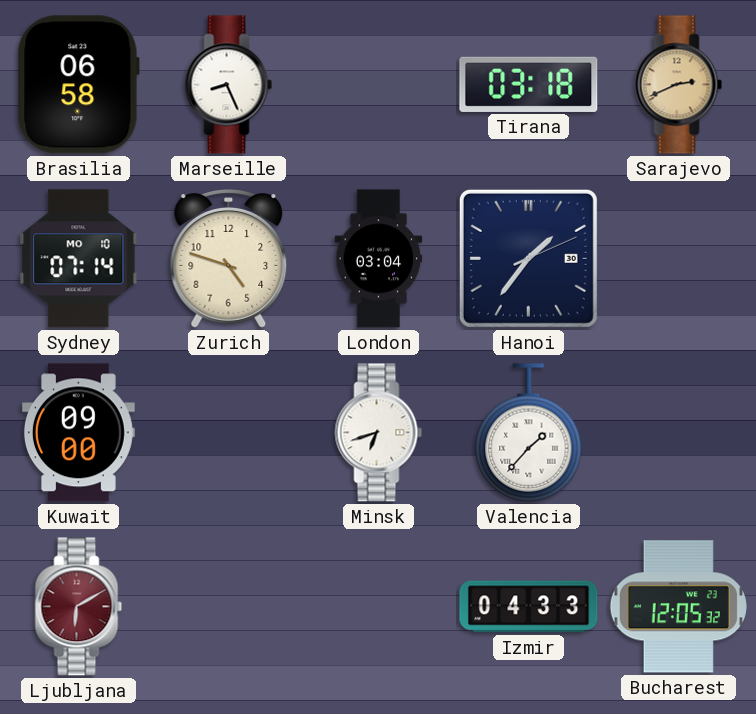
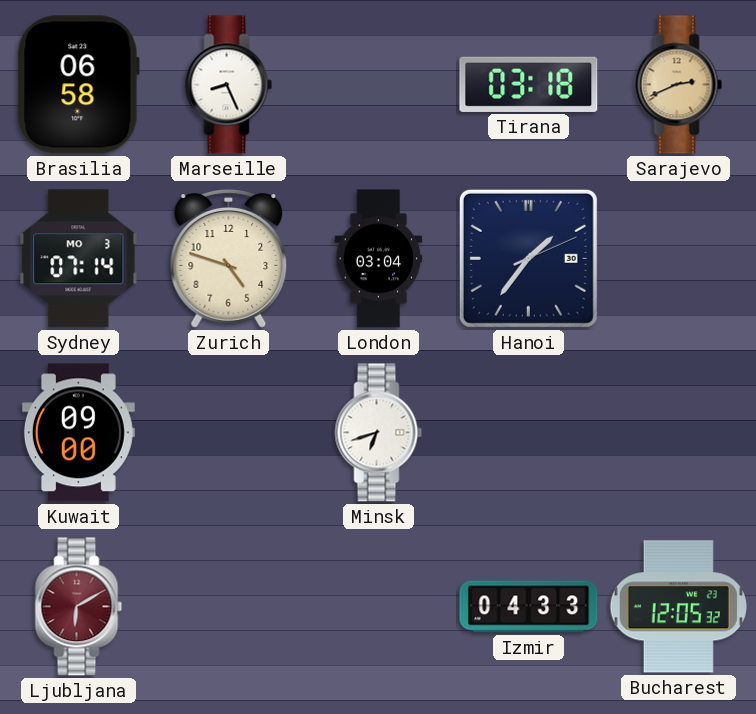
Sydney date: MO 10 -> MO 3
Valencia: 1:37 -> none
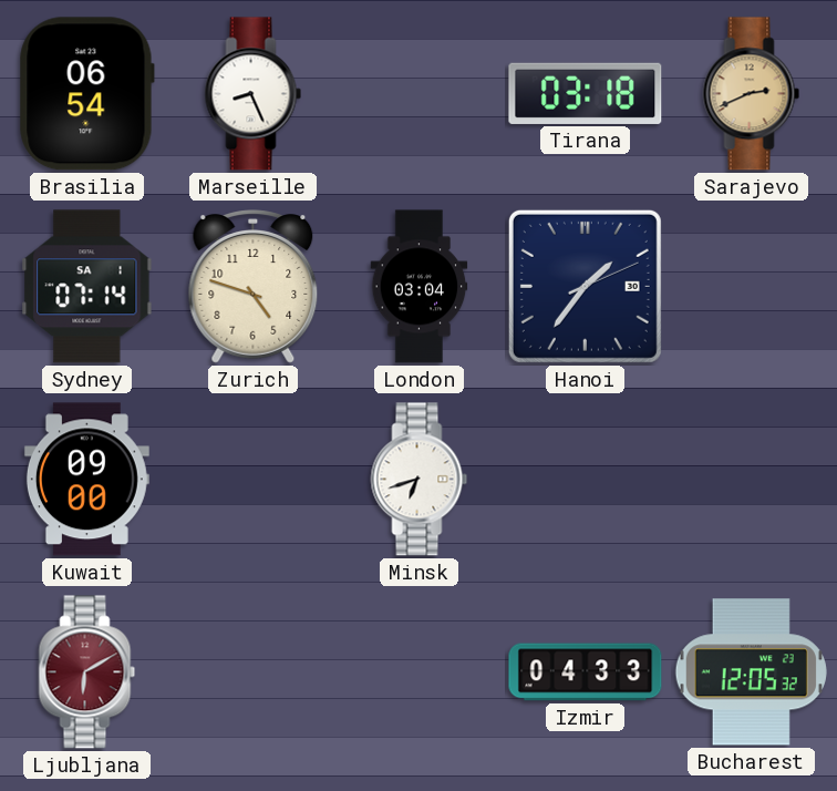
Brasilia: 06:58 -> 06:54
Sydney date: MO 3 -> SA 1
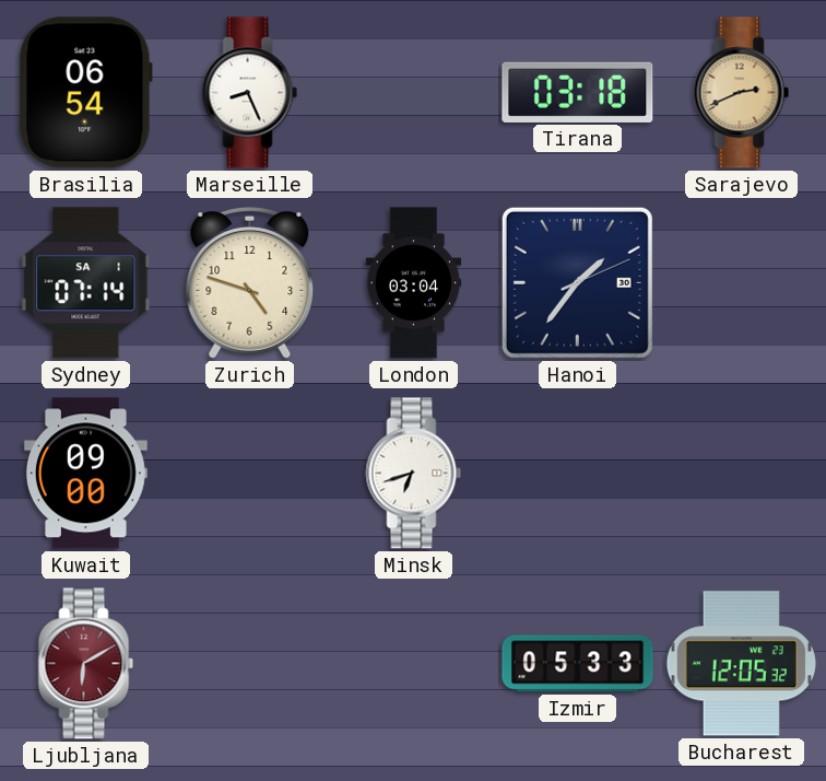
Izmir: 04:33 -> 05:33
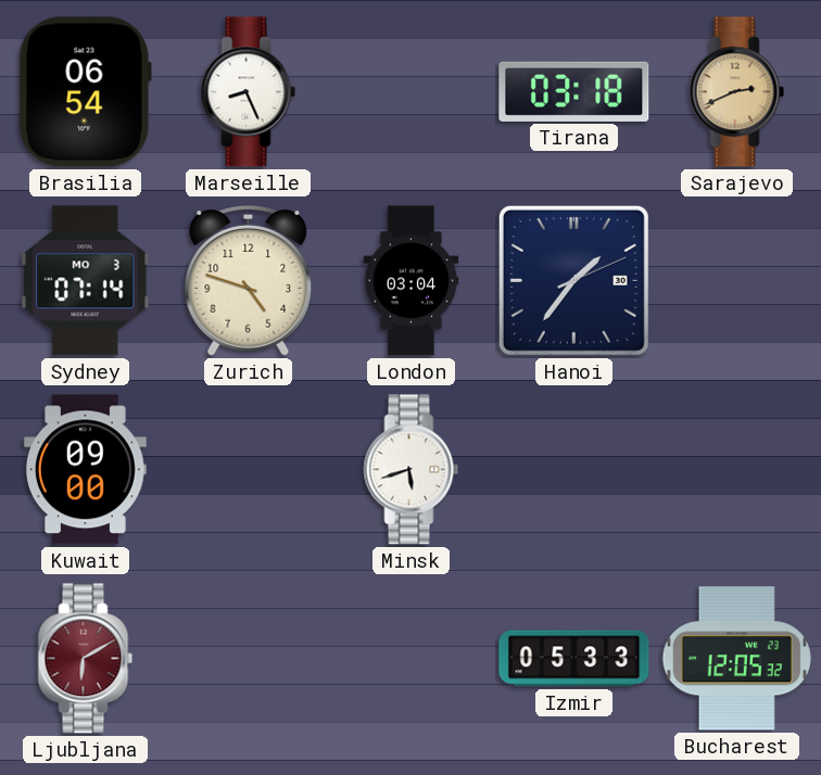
Sydney date: SA 1 -> MO 3
Minsk: 6:42 -> 5:42
